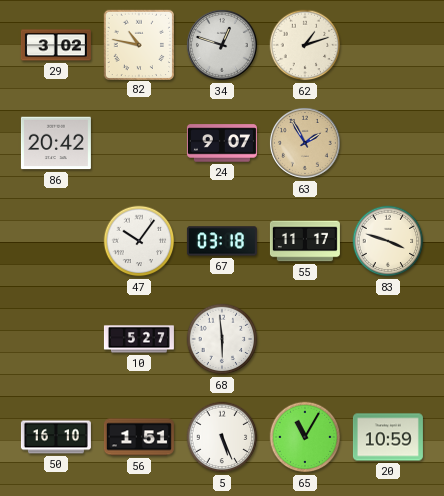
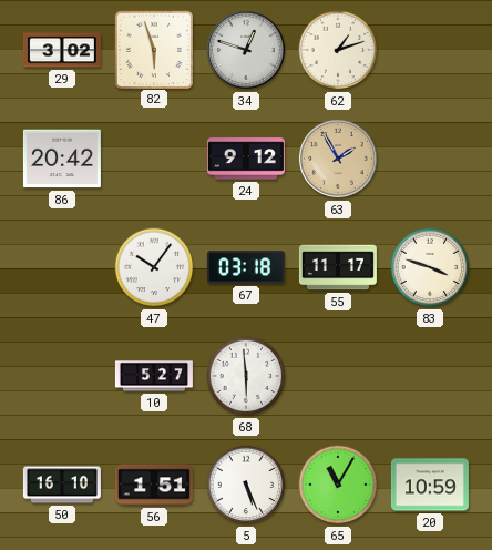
82: 10:47 -> 5:57
24: 9:07 -> 9:12
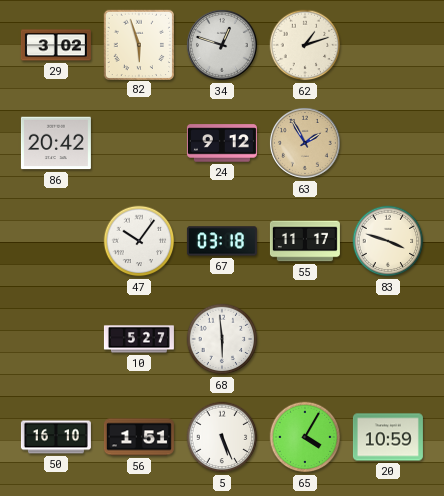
65: 11:05 -> 4:05
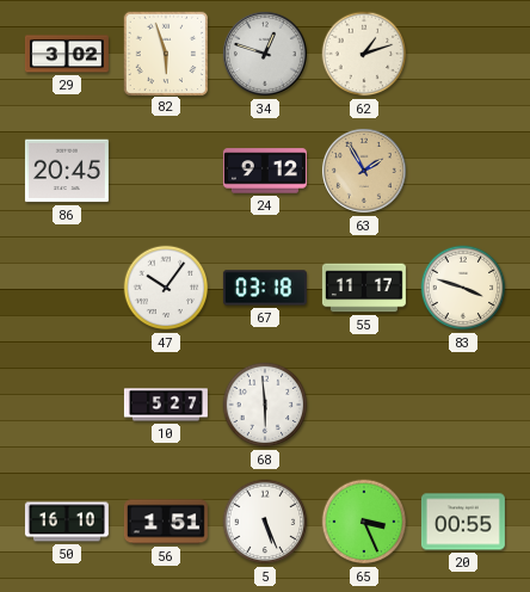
86: 20:42 -> 20:45
65: 4:05 -> 3:26
20: 10:59 -> 00:55
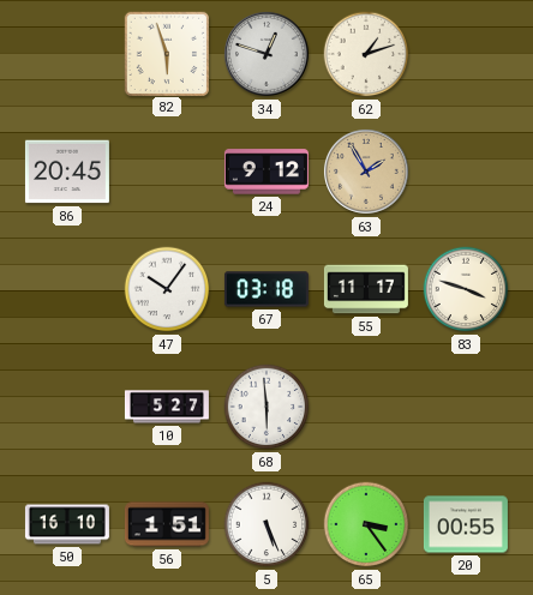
29: 3:02 -> none
65: 3:26 -> 3:24
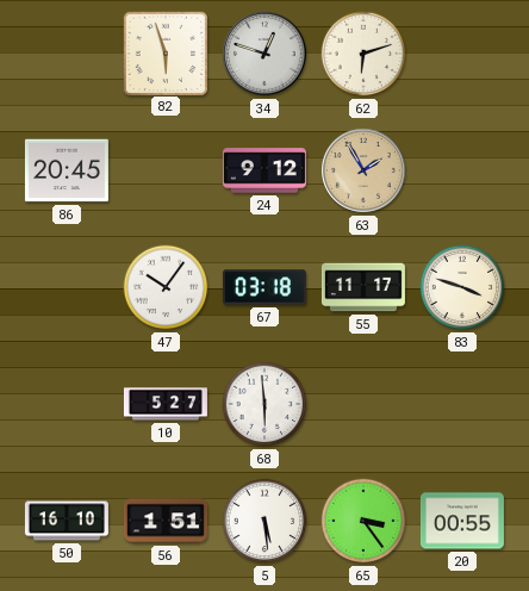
62: 1:12 -> 6:12
5: 5:26 -> 5:29
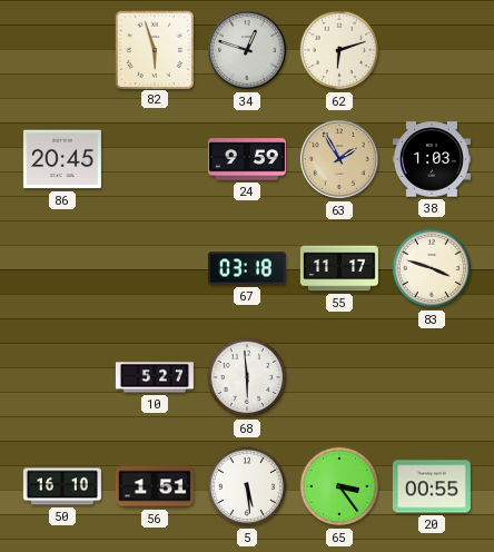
24: 9:12 -> 9:59
38: none -> 1:03
47: 10:06 -> none
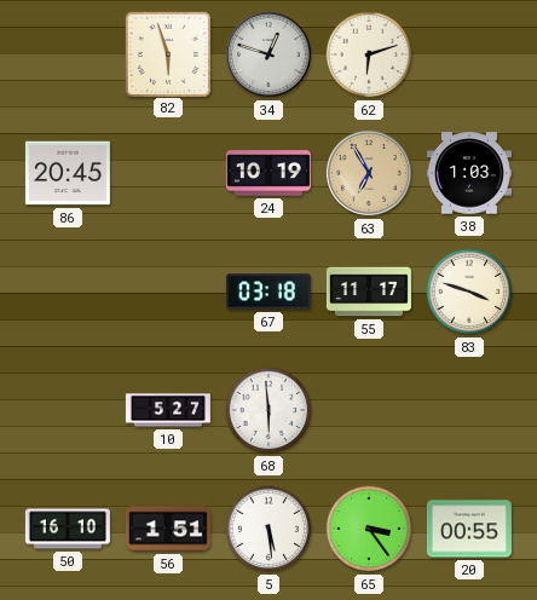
24: 9:59 -> 10:19
63: 1:55 -> 6:55
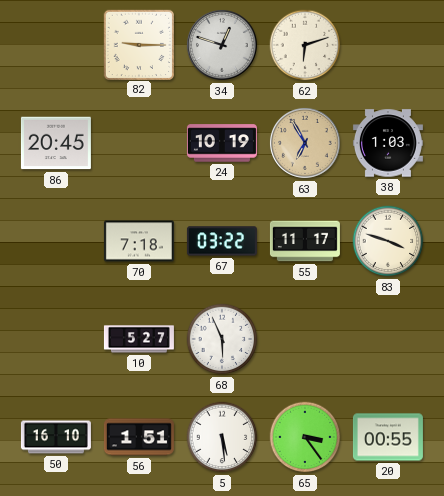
82: 5:57 -> 9:15
70: none -> 7:18
67: 03:18 -> 03:22
68: 5:59 -> 5:56
